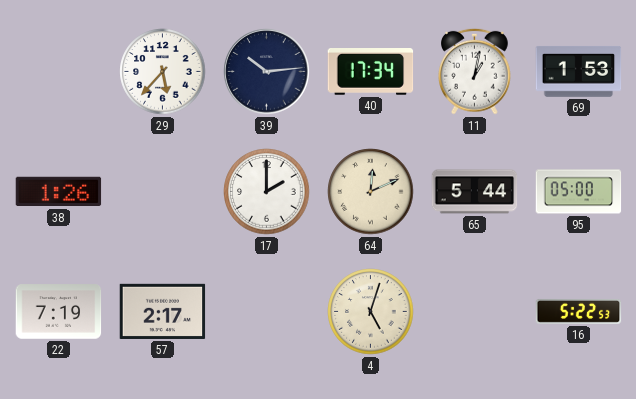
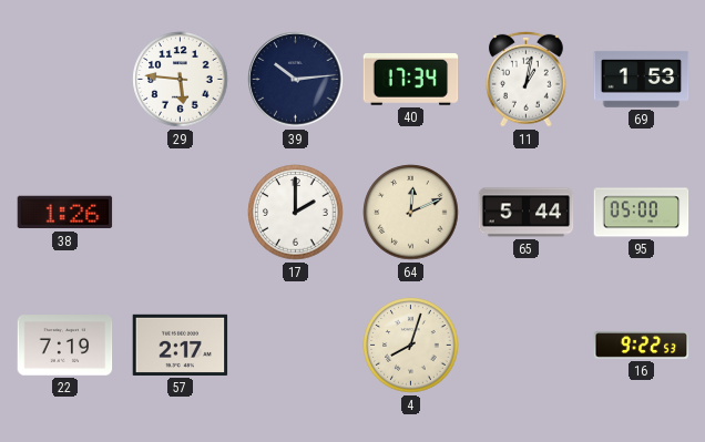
29: 5:37 -> 5:46
4: 5:03 -> 8:03
16: 5:22 -> 9:22
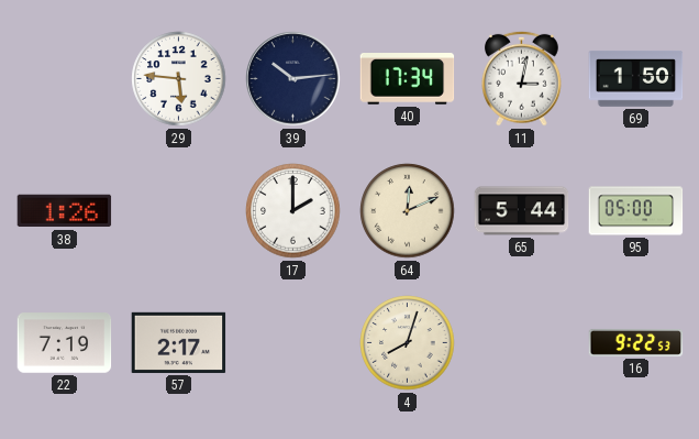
11: 1:02 -> 3:02
69: 1:53 -> 1:50
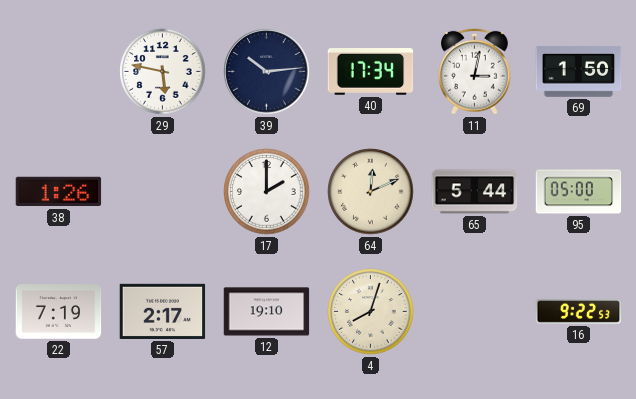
29: 5:46 -> 5:47
12: none -> 19:10
